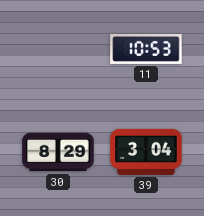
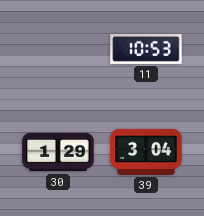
30: 8:29 -> 1:29
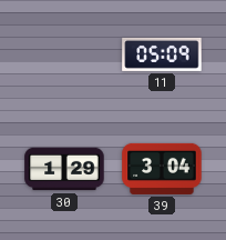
11: 10:53 -> 05:09
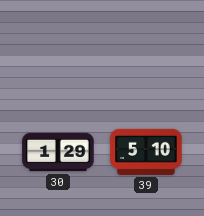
11: 05:09 -> none
39: 3:04 -> 5:10
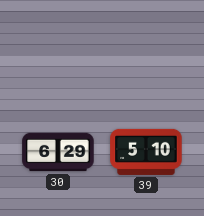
30: 1:29 -> 6:29
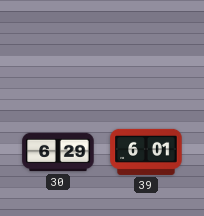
39: 5:10 -> 6:01
